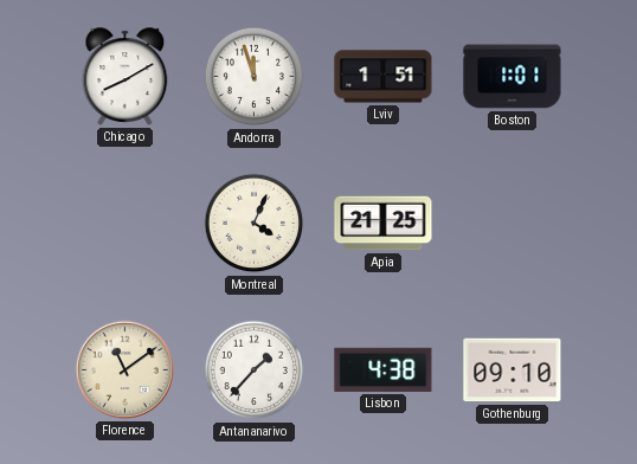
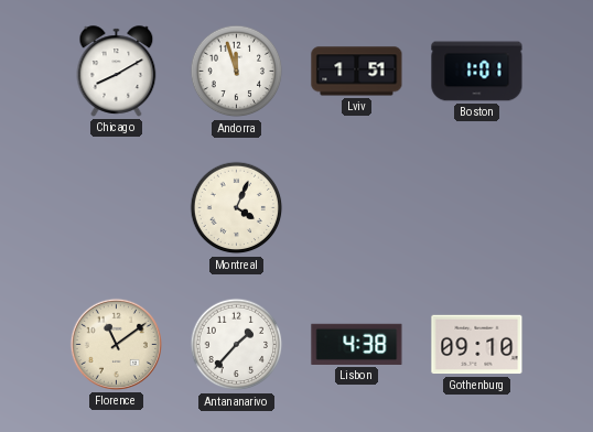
Apia: 21:25 -> none
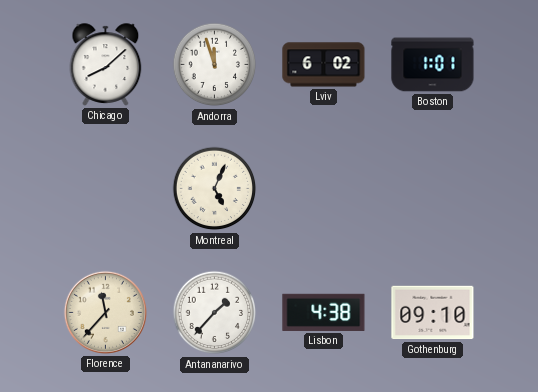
Chicago: 8:10 -> 8:08
Lviv: 1:51 -> 6:02
Montreal: 4:04 -> 5:04
Florence: 11:09 -> 11:37
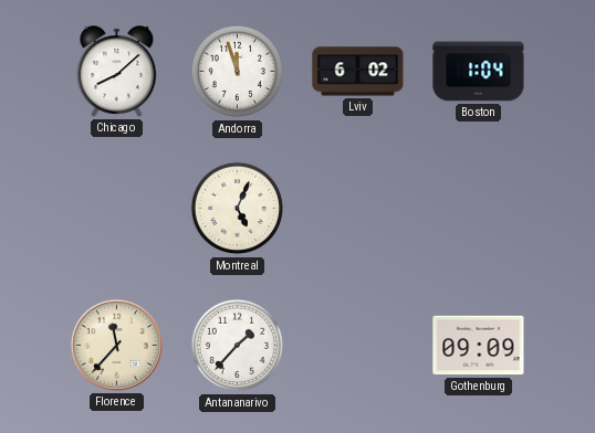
Boston: 1:01 -> 1:04
Lisbon: 4:38 -> none
Gothenburg: 09:10 -> 09:09
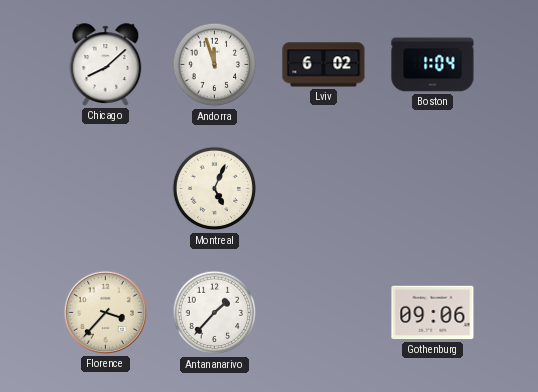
Florence: 11:37 -> 3:37
Gothenburg: 09:09 -> 09:06
